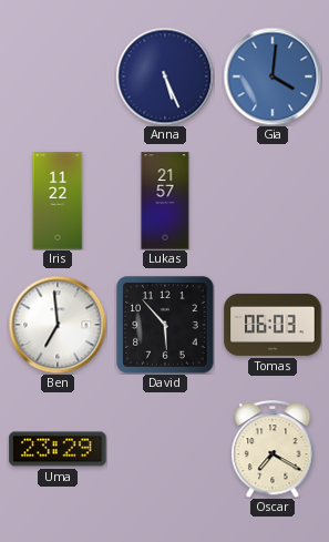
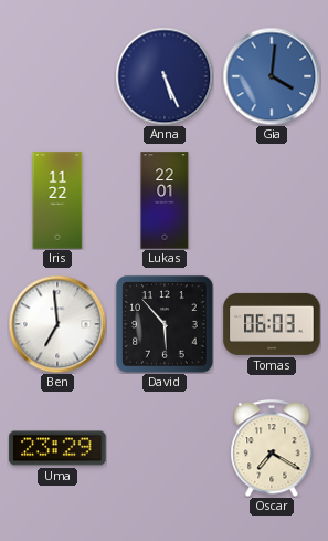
Lukas: 21:57 -> 22:01
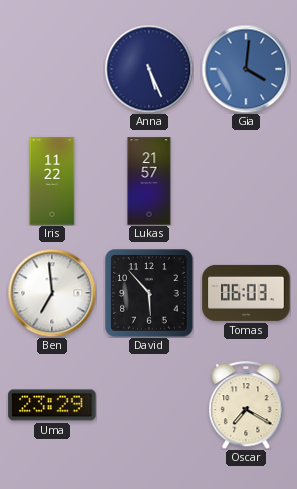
Lukas: 22:01 -> 21:57
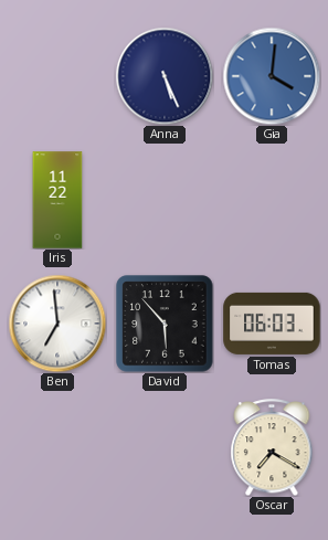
Lukas: 21:57 -> none
Uma: 23:29 -> none
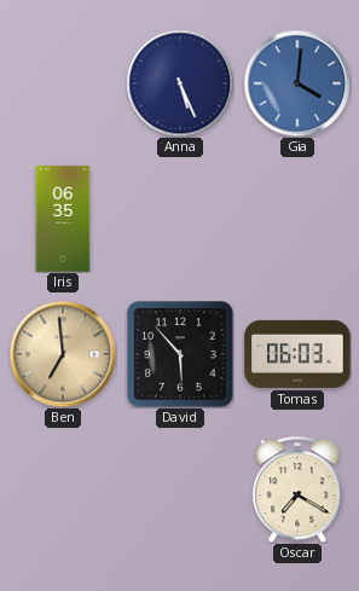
Iris: 11:22 -> 06:35
Ben dial: white -> champagne
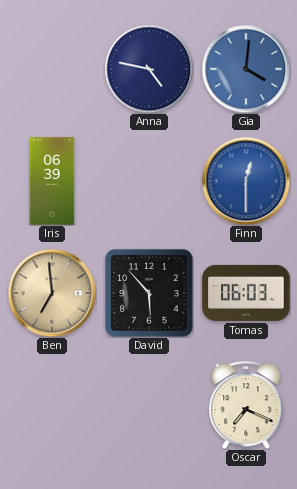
Anna: 5:26 -> 4:47
Iris: 06:35 -> 06:39
Finn: none -> 12:30
Oscar: 7:20 -> 7:19
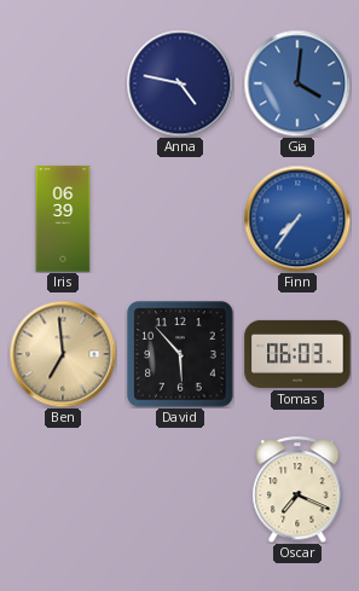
Finn: 12:30 -> 7:36
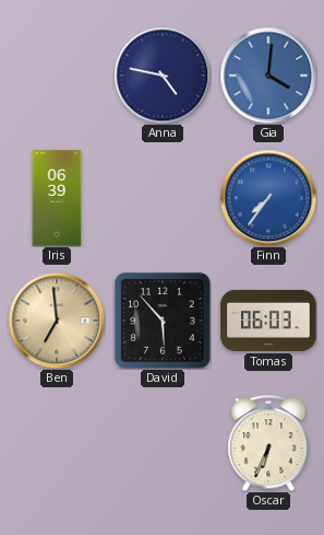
Oscar: 7:19 -> 6:34
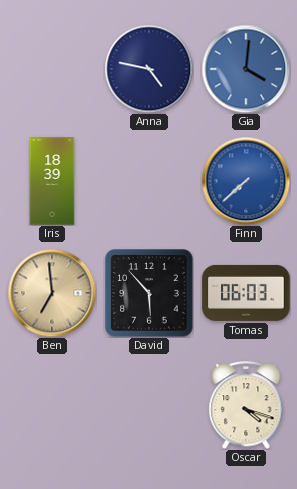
Iris: 06:39 -> 18:39
Finn: 7:36 -> 7:38
Oscar: 6:34 -> 4:18
